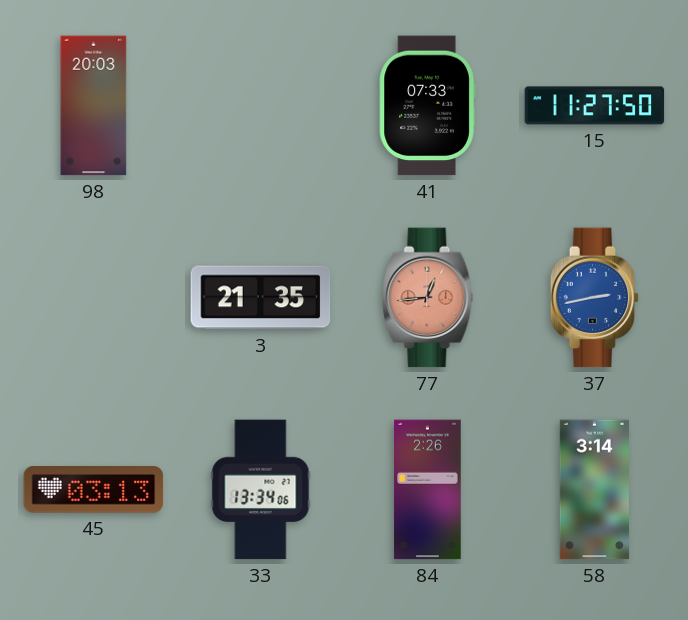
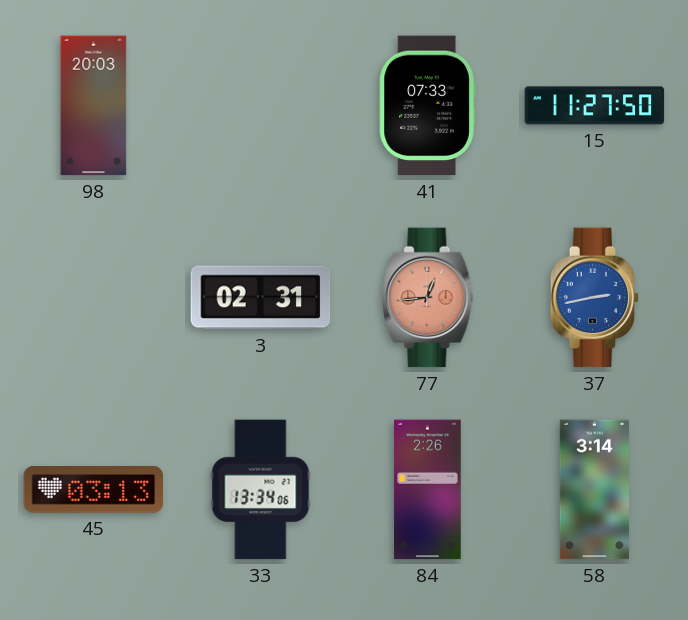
3: 21:35 -> 02:31
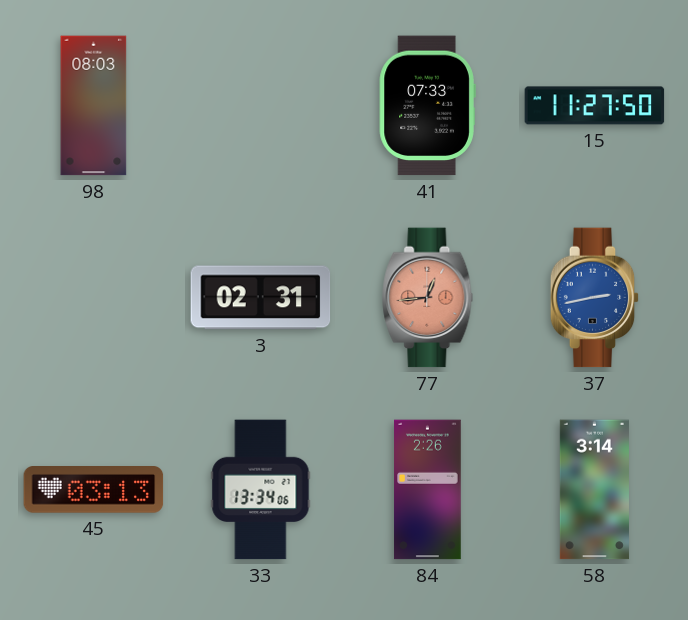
98: 20:03 -> 08:03
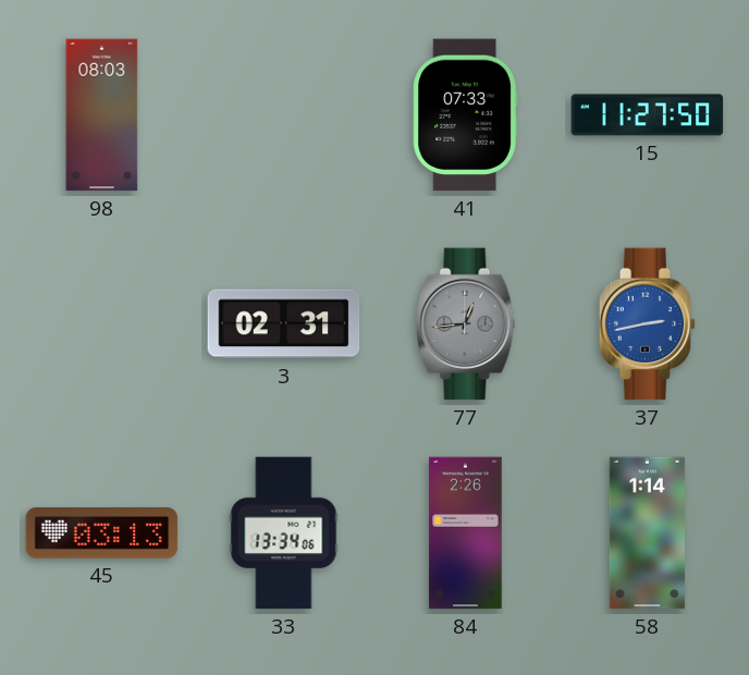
77 dial: salmon -> grey
58: 3:14 -> 1:14
